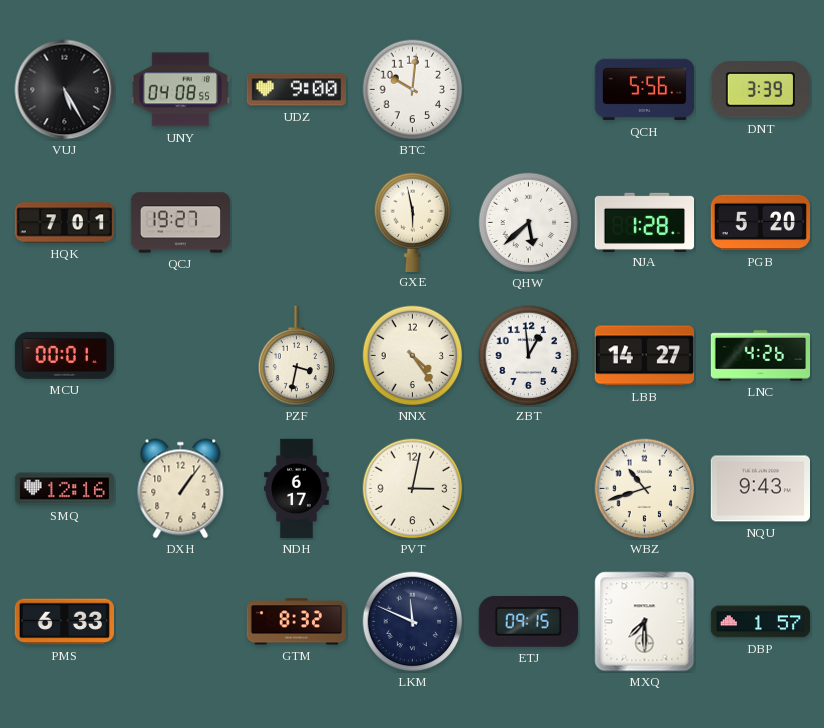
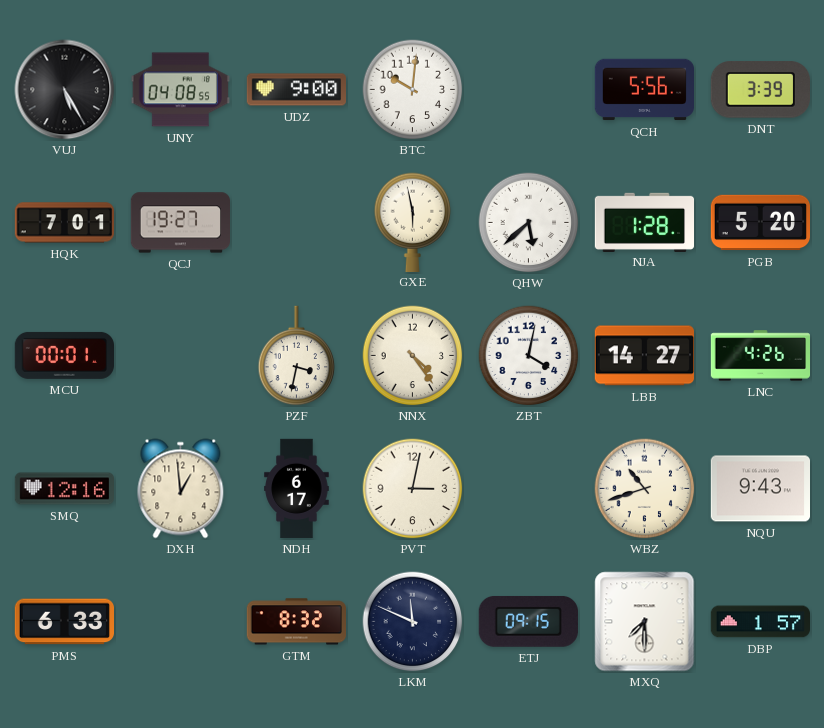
ZBT: 12:59 -> 4:02
DXH: 1:06 -> 12:59
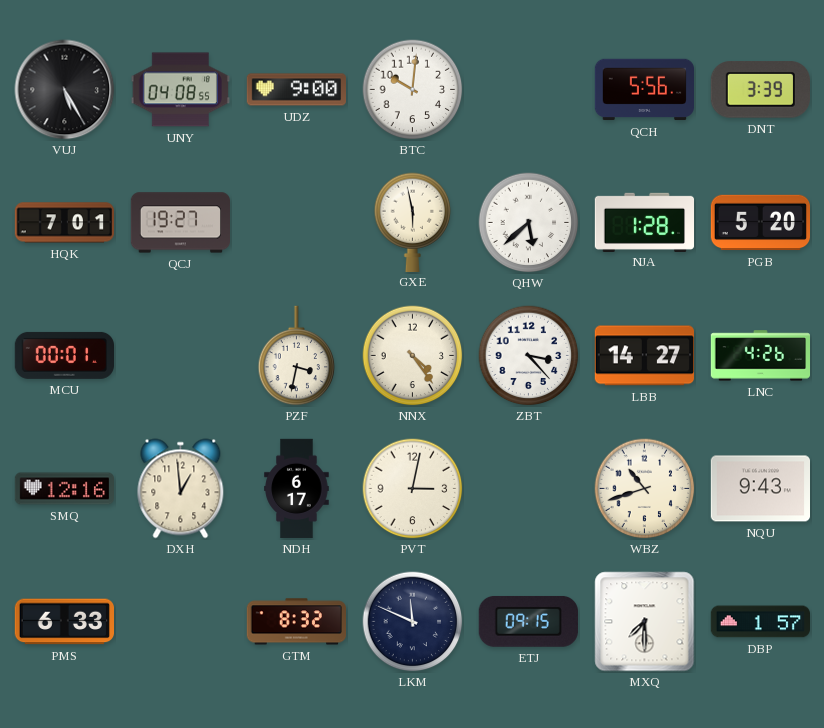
ZBT: 4:02 -> 3:23
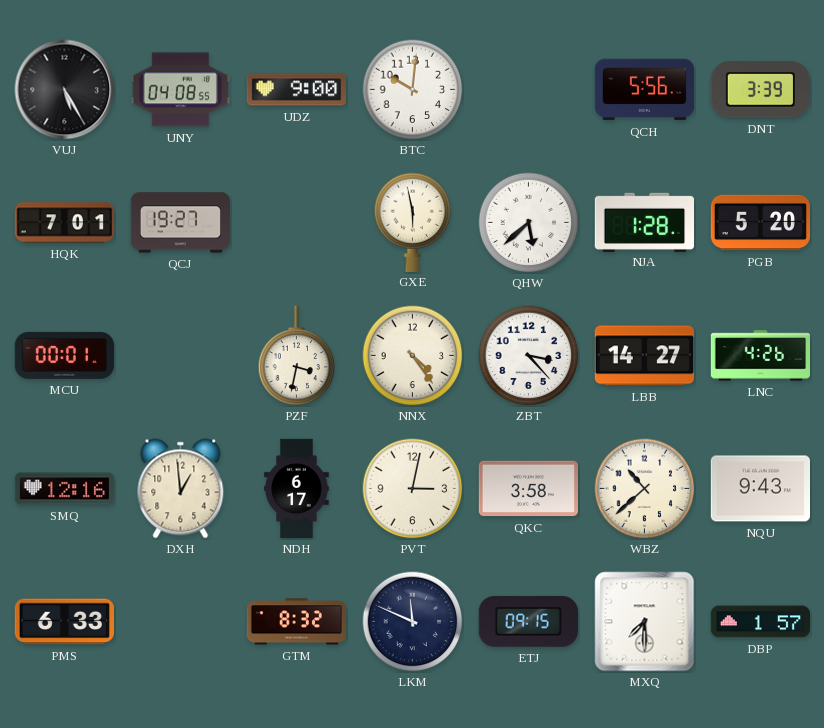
QKC: none -> 3:58
WBZ: 10:42 -> 10:38
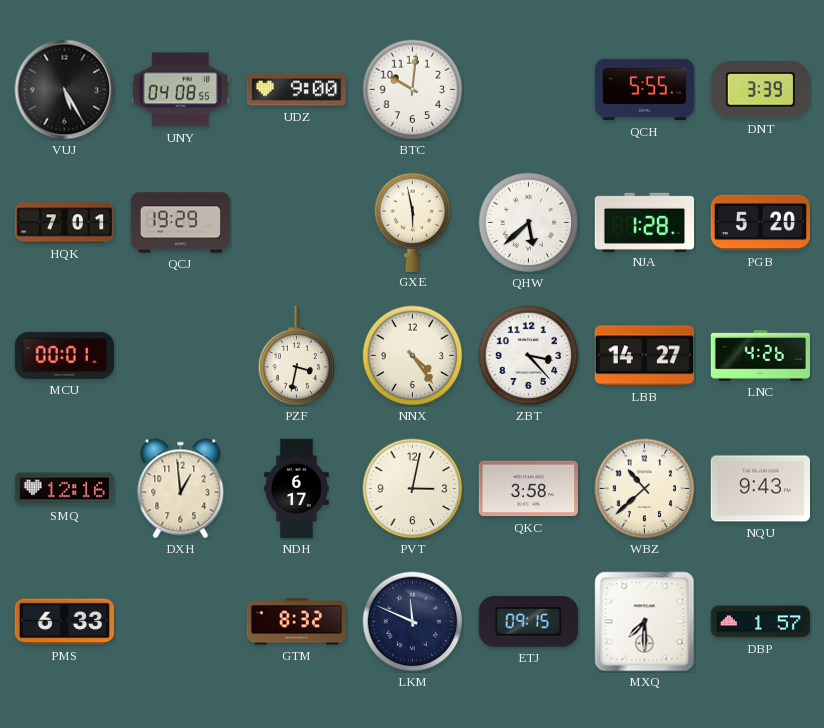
QCH: 5:56 -> 5:55
QCJ: 19:27 -> 19:29
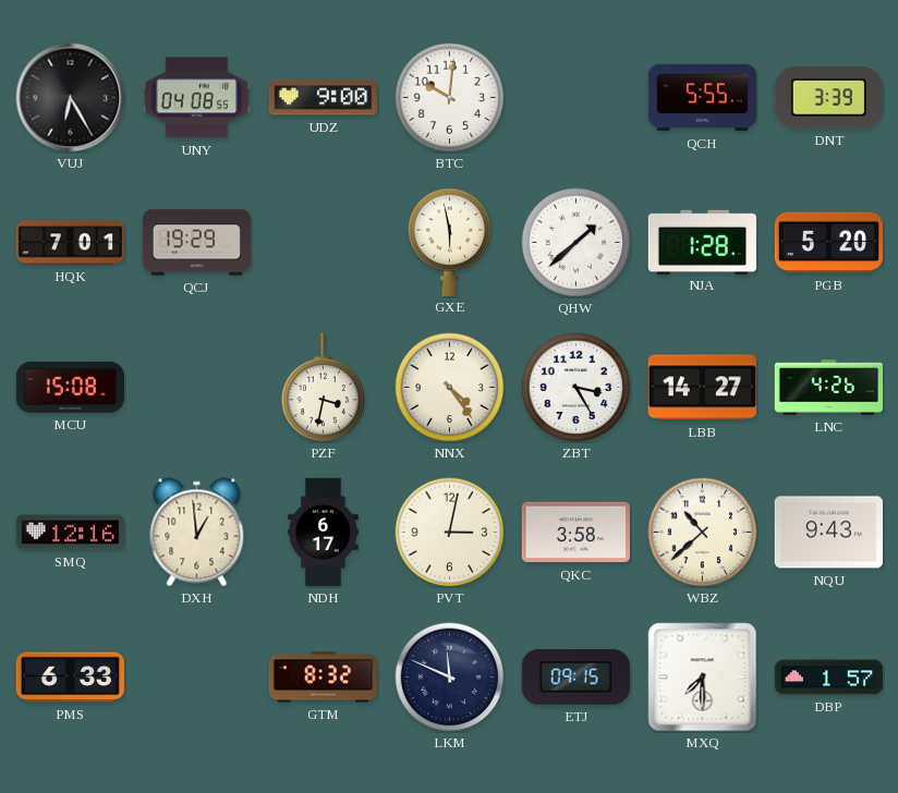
VUJ: 5:25 -> 6:25
QHW: 5:38 -> 1:38
MCU: 00:01 -> 15:08
ZBT: 3:23 -> 3:25
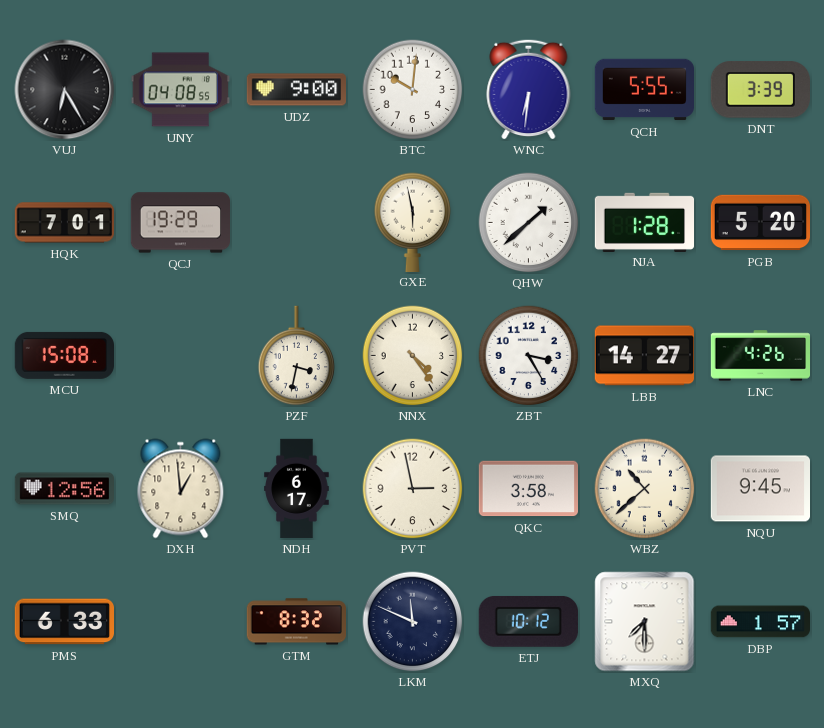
WNC: none -> 6:31
SMQ: 12:16 -> 12:56
PVT: 3:02 -> 2:58
NQU: 9:43 -> 9:45
ETJ: 09:15 -> 10:12
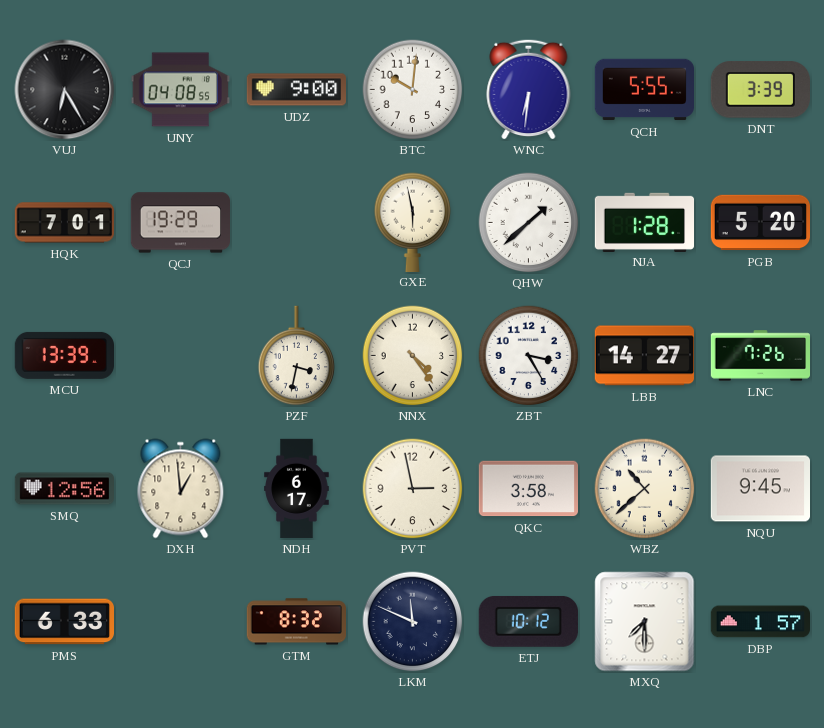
MCU: 15:08 -> 13:39
LNC: 4:26 -> 7:26
